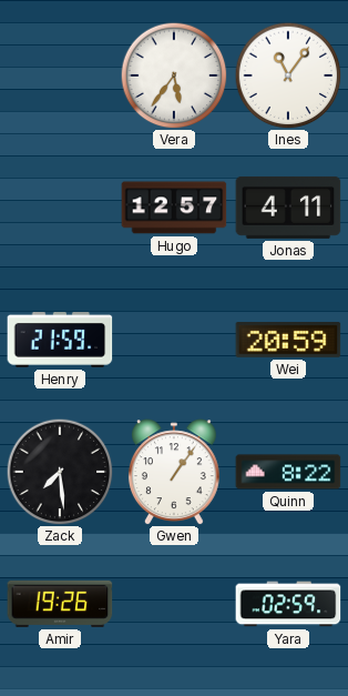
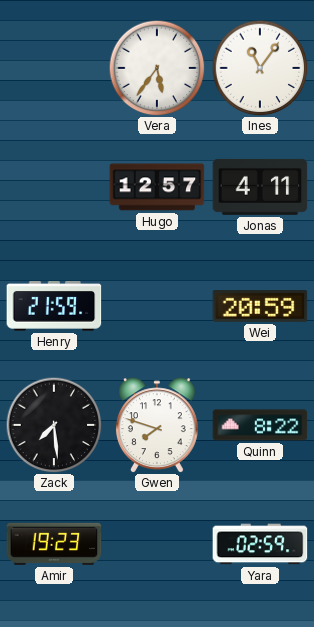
Gwen: 1:06 -> 7:48
Amir: 19:26 -> 19:23
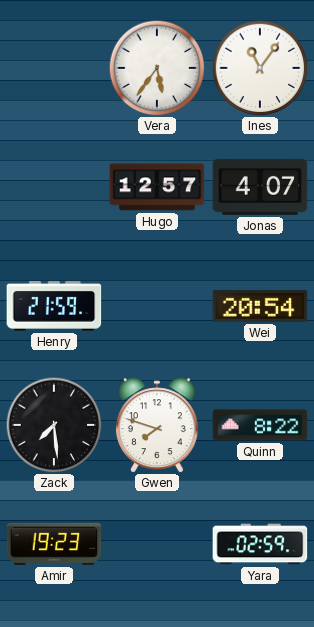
Jonas: 4:11 -> 4:07
Wei: 20:59 -> 20:54
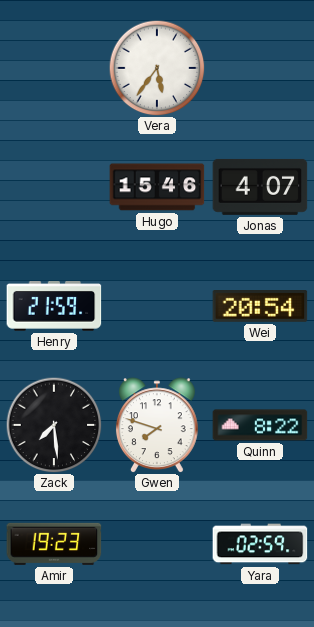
Ines: 11:06 -> none
Hugo: 12:57 -> 15:46
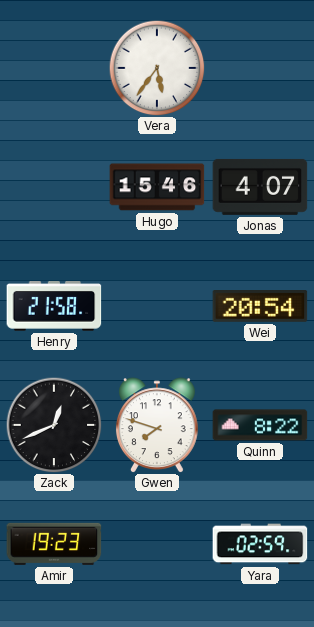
Henry: 21:59 -> 21:58
Zack: 7:29 -> 12:41
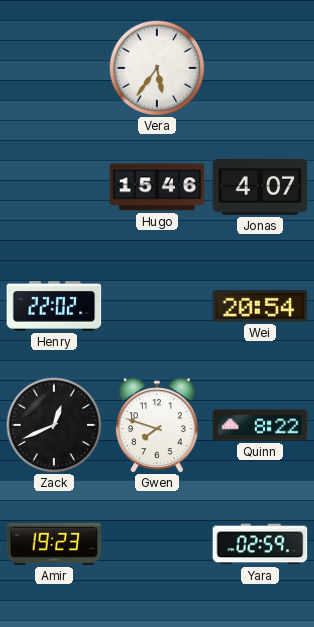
Henry: 21:58 -> 22:02
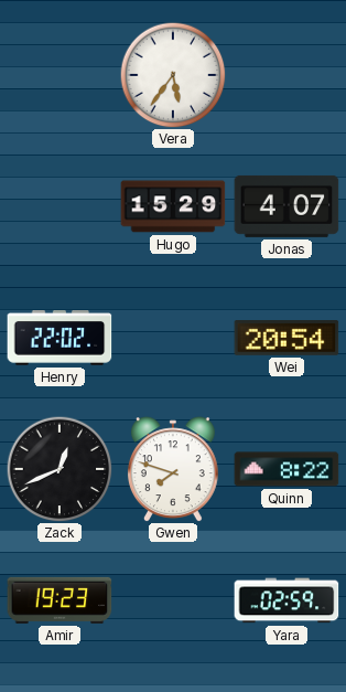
Hugo: 15:46 -> 15:29
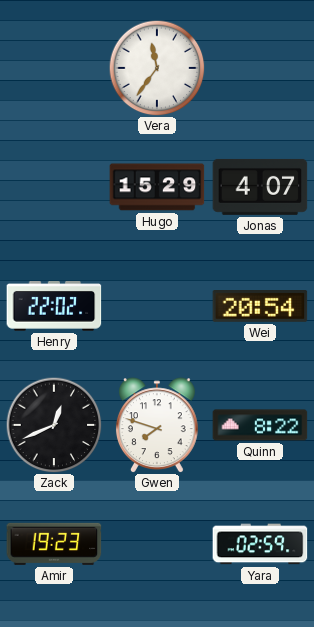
Vera: 5:36 -> 11:36
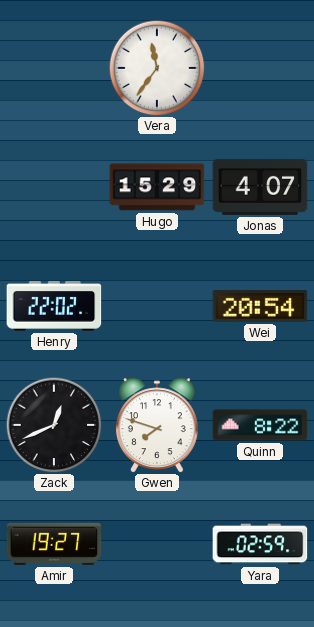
Amir: 19:23 -> 19:27
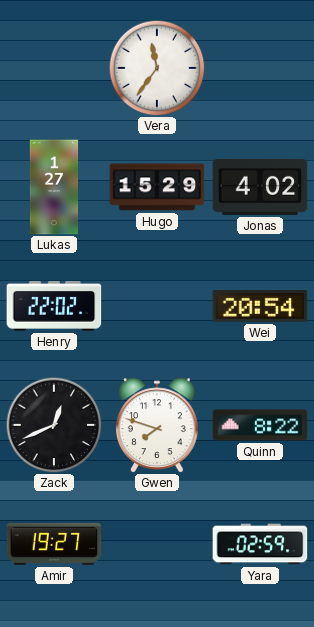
Lukas: none -> 1:27
Jonas: 4:07 -> 4:02
